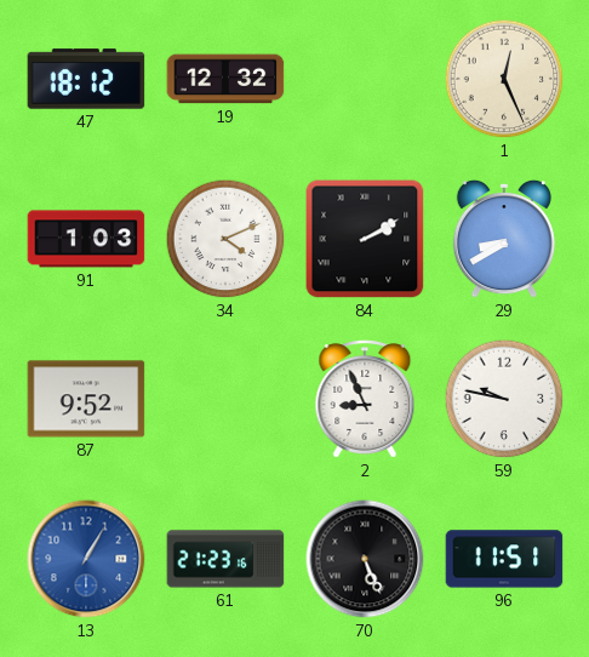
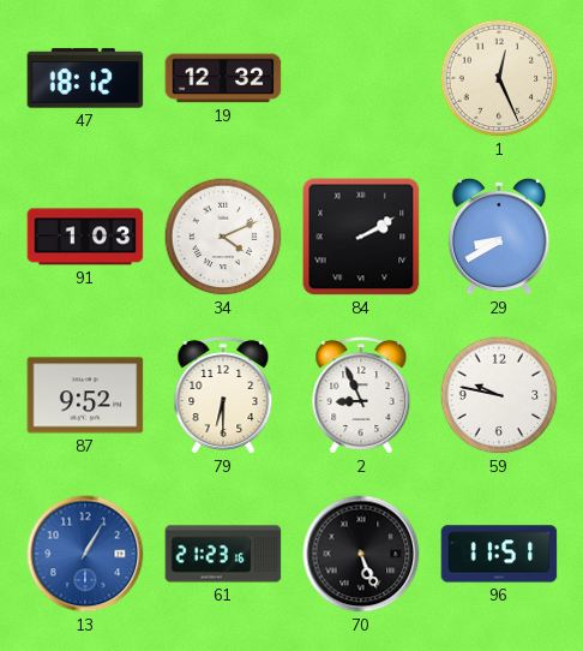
79: none -> 6:30
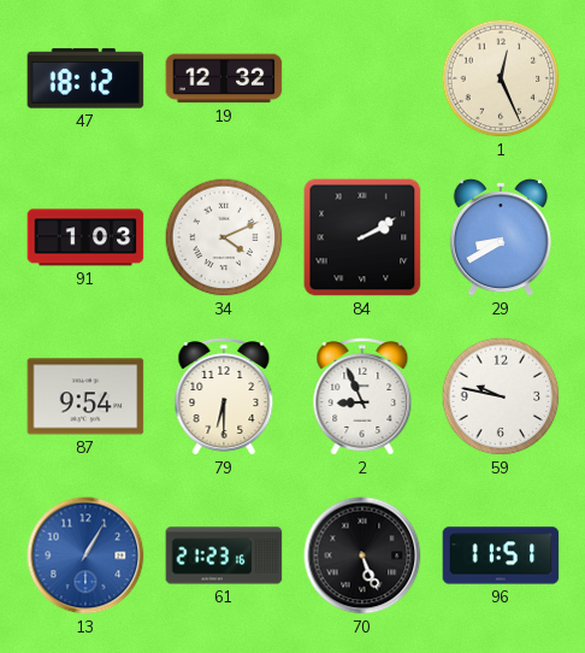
87: 9:52 -> 9:54
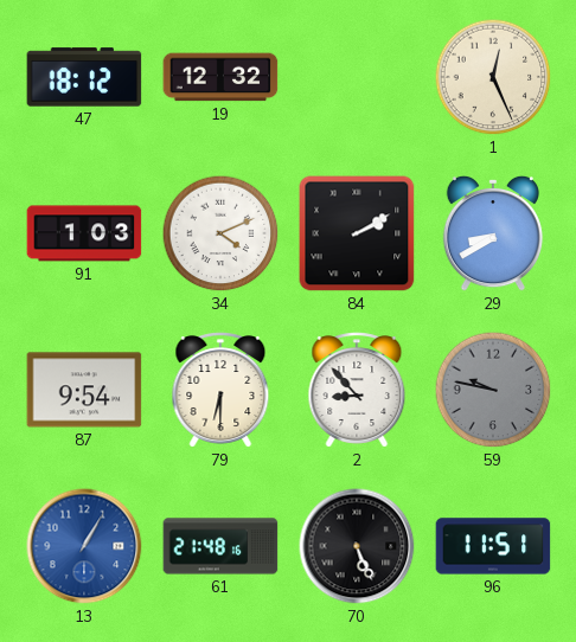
2: 8:56 -> 8:53
59 dial: white -> grey
61: 21:23 -> 21:48
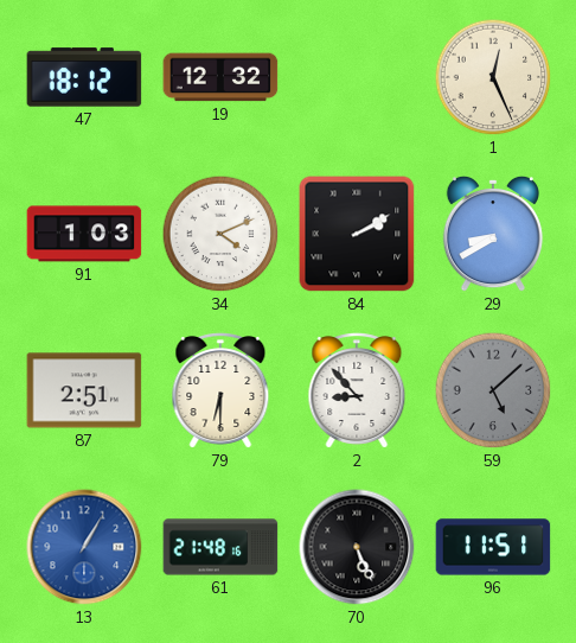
87: 9:54 -> 2:51
59: 9:47 -> 5:08
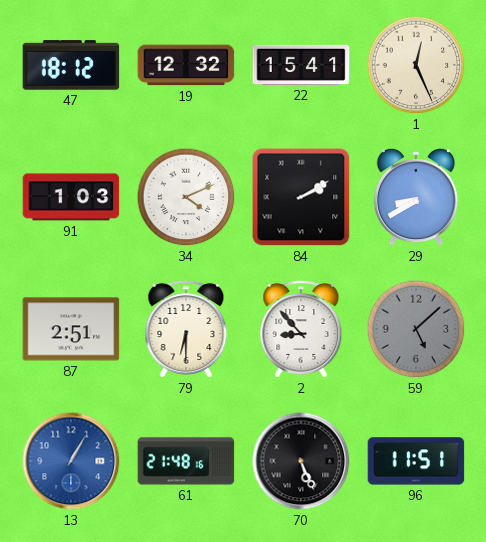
22: none -> 15:41
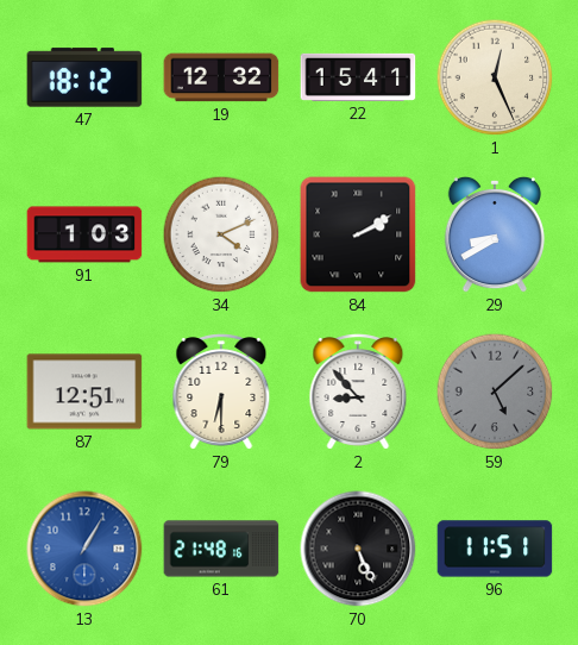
87: 2:51 -> 12:51
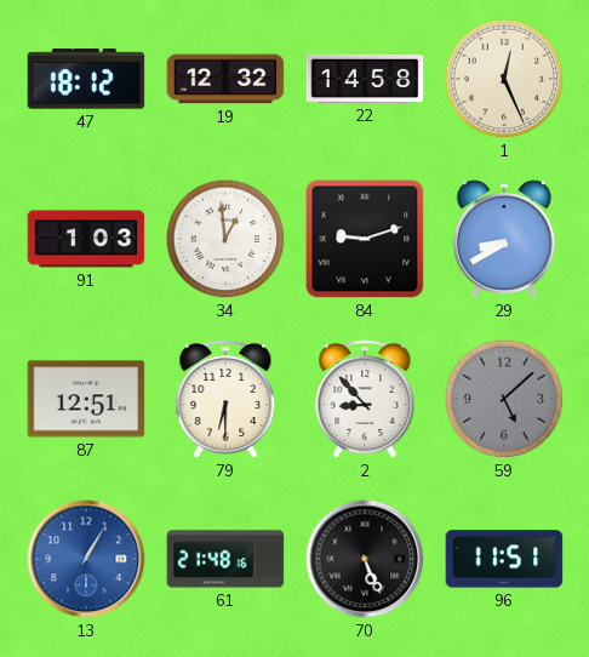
22: 15:41 -> 14:58
34: 4:11 -> 12:59
84: 2:10 -> 9:12
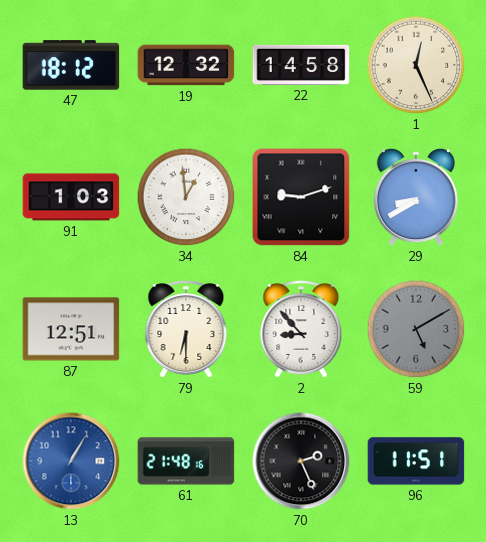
59: 5:08 -> 5:10
70: 5:26 -> 2:26
